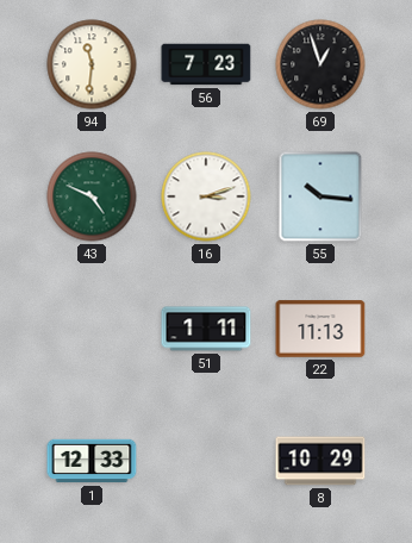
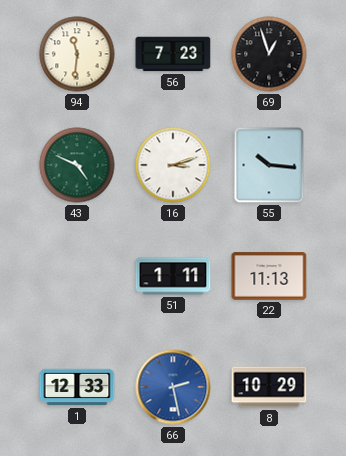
66: none -> 2:28
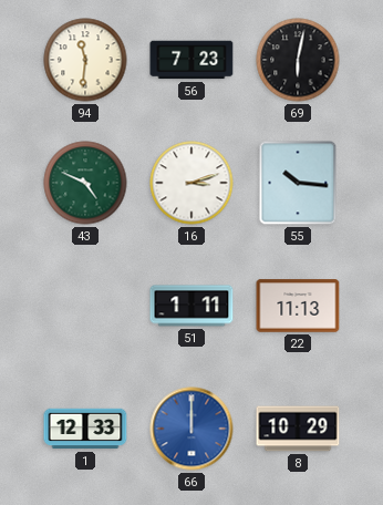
69: 12:57 -> 6:02
66: 2:28 -> 12:00
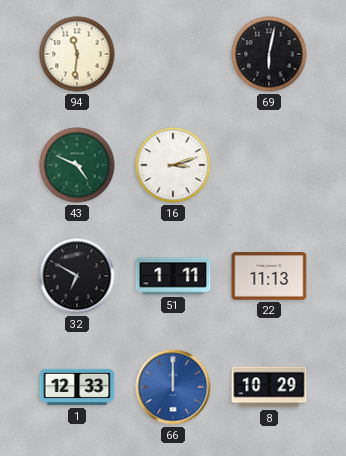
56: 7:23 -> none
55: 10:16 -> none
32: none -> 6:50
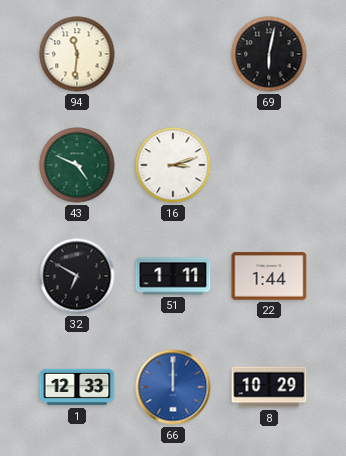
22: 11:13 -> 1:44
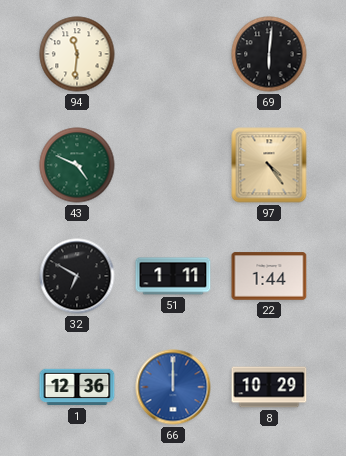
69: 6:02 -> 6:01
16: 3:12 -> none
97: none -> 4:24
1: 12:33 -> 12:36
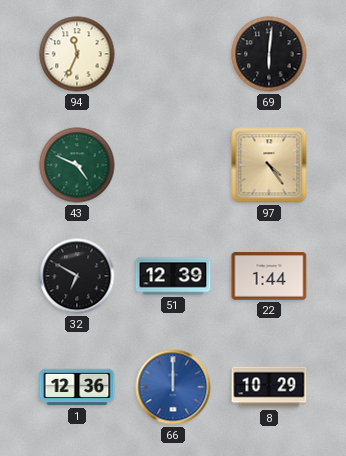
94: 11:31 -> 11:34
51: 1:11 -> 12:39
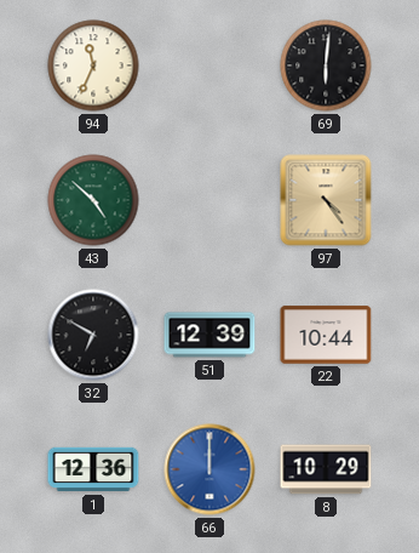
43: 4:49 -> 4:52
22: 1:44 -> 10:44
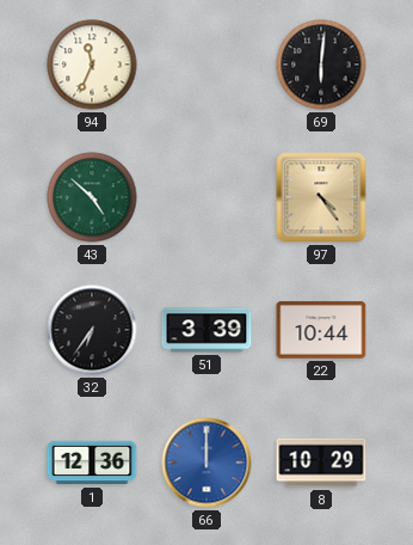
32: 6:50 -> 6:36
51: 12:39 -> 3:39
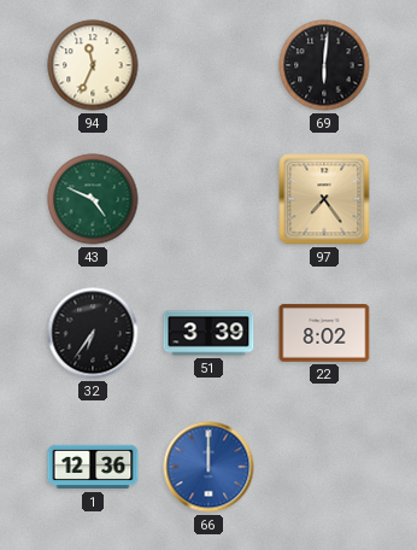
43: 4:52 -> 4:49
97: 4:24 -> 7:24
22: 10:44 -> 8:02
8: 10:29 -> none
